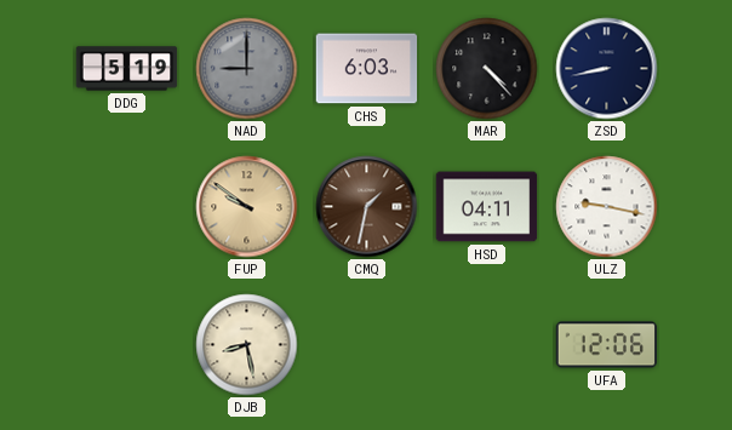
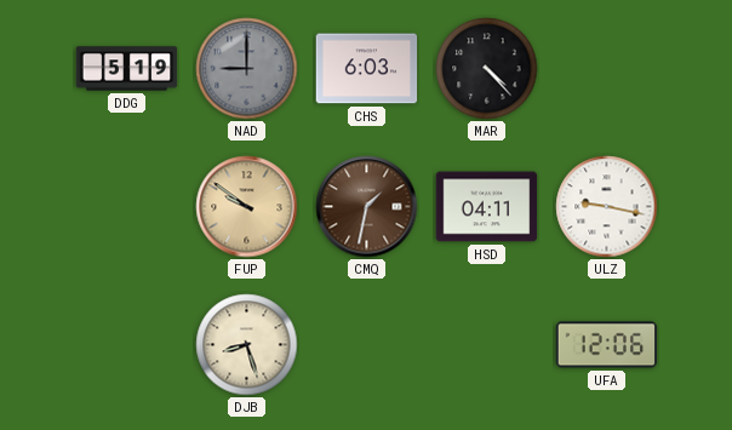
ZSD: 8:43 -> none
DJB: 8:28 -> 8:27
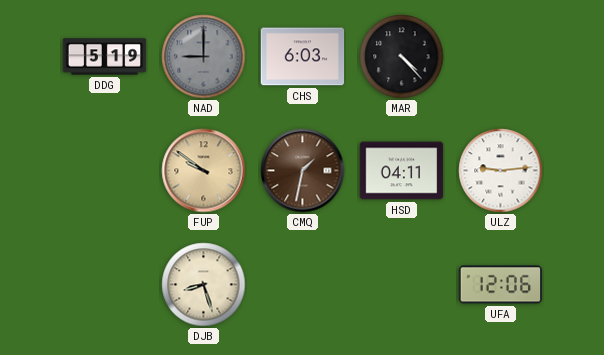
ULZ: 9:17 -> 9:14
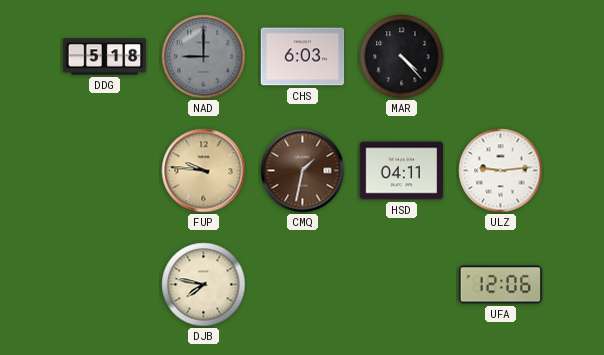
DDG: 5:19 -> 5:18
FUP: 9:51 -> 9:46
DJB: 8:27 -> 7:47
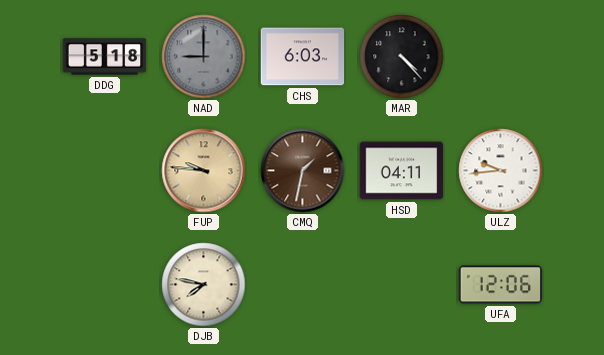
ULZ: 9:14 -> 9:44
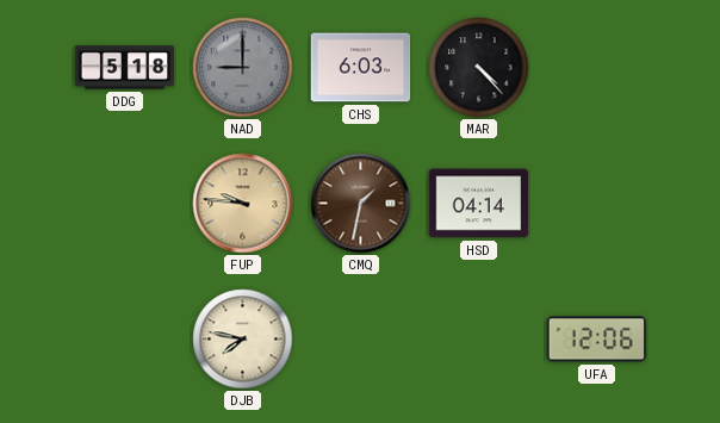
HSD: 04:11 -> 04:14
ULZ: 9:44 -> none
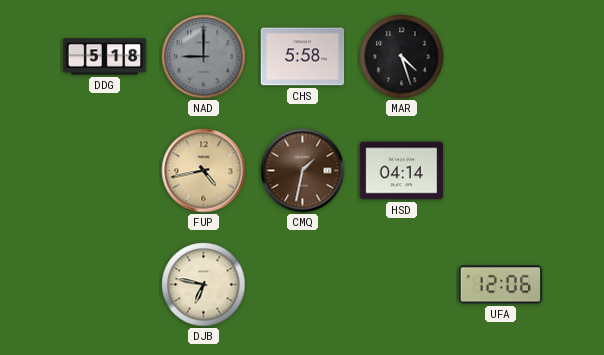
CHS: 6:03 -> 5:58
MAR: 4:23 -> 4:27
FUP: 9:46 -> 4:43
DJB: 7:47 -> 6:47
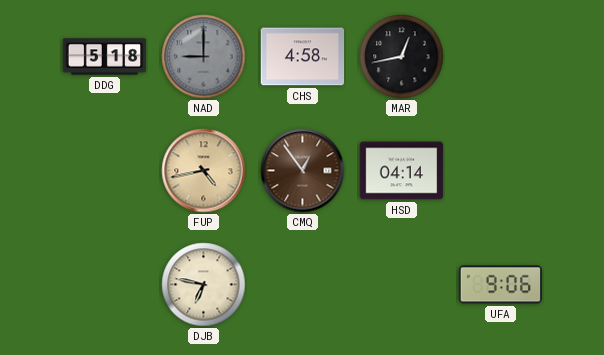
CHS: 5:58 -> 4:58
MAR: 4:27 -> 12:43
CMQ: 1:32 -> 12:54
UFA: 12:06 -> 9:06
